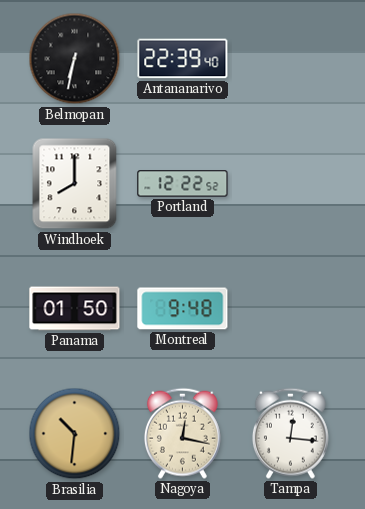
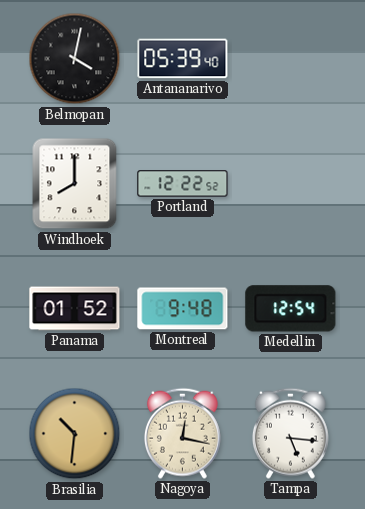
Belmopan: 6:32 -> 4:02
Antananarivo: 22:39 -> 05:39
Panama: 01:50 -> 01:52
Medellin: none -> 12:54
Tampa: 12:16 -> 5:16
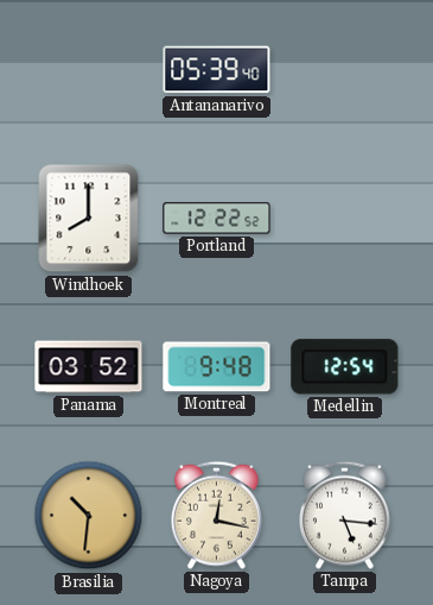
Belmopan: 4:02 -> none
Panama: 01:52 -> 03:52
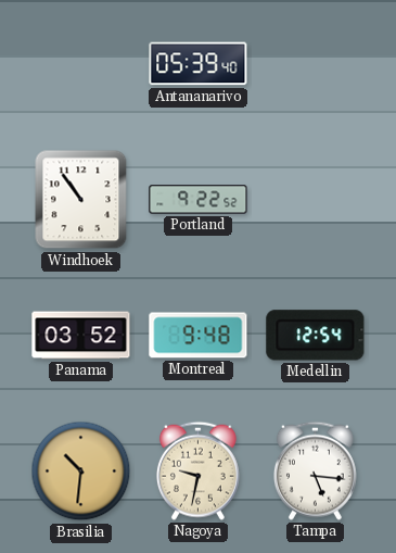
Windhoek: 8:00 -> 10:54
Portland: 12:22 -> 9:22
Nagoya: 12:17 -> 9:32
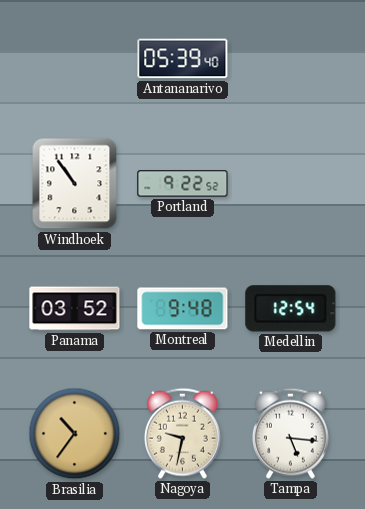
Brasilia: 10:31 -> 10:36
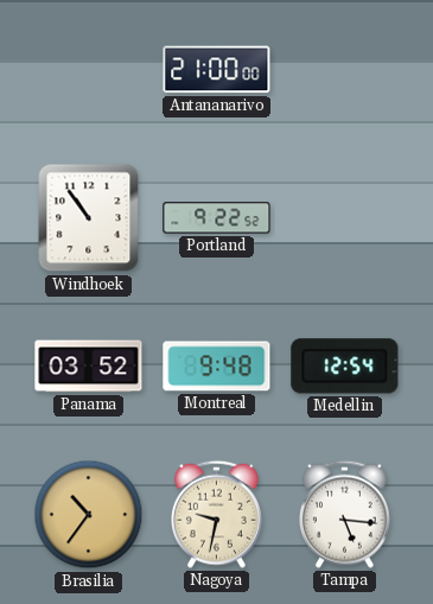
Antananarivo: 05:39 -> 21:00
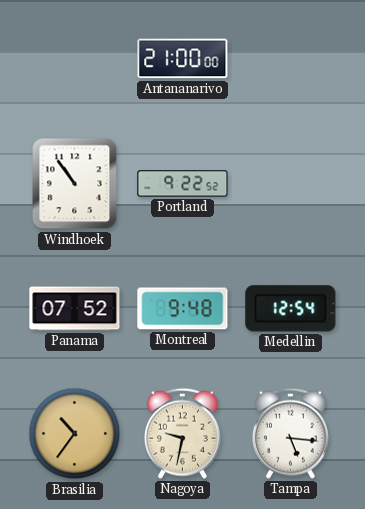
Panama: 03:52 -> 07:52
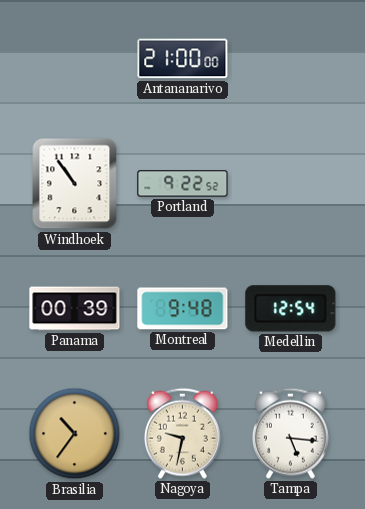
Panama: 07:52 -> 00:39
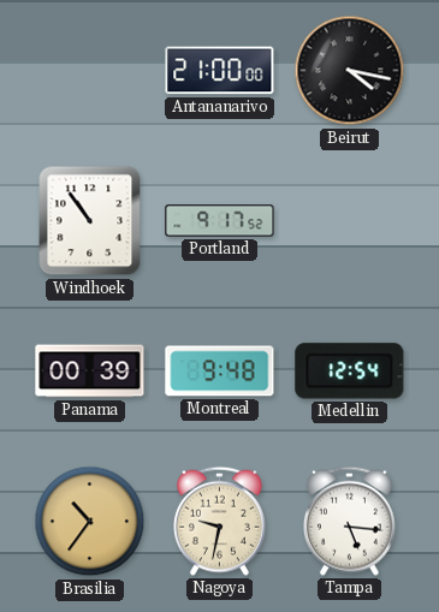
Beirut: none -> 4:17
Portland: 9:22 -> 9:17
